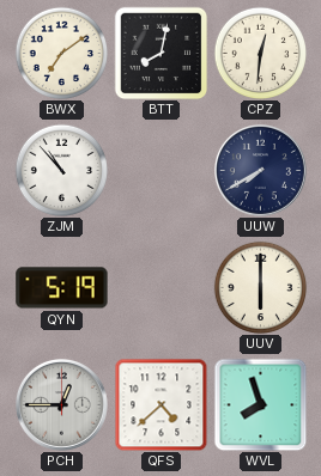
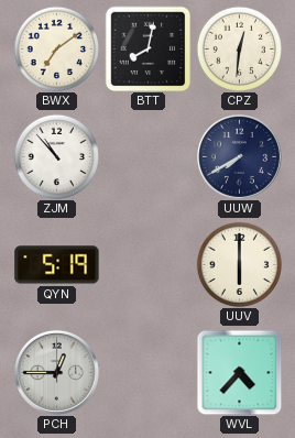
QFS: 4:38 -> none
WVL: 7:57 -> 4:37
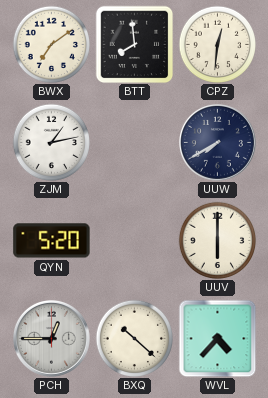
BTT: 8:02 -> 7:59
ZJM: 10:53 -> 1:13
QYN: 5:19 -> 5:20
BXQ: none -> 10:22
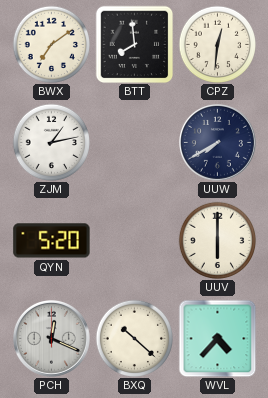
PCH: 12:45 -> 12:19
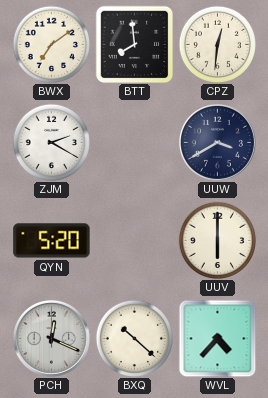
ZJM: 1:13 -> 2:20
UUW: 7:40 -> 3:40
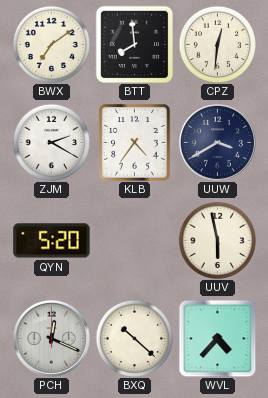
KLB: none -> 4:36
UUV: 6:00 -> 5:58
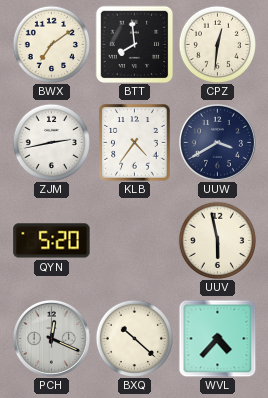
ZJM: 2:20 -> 2:43
